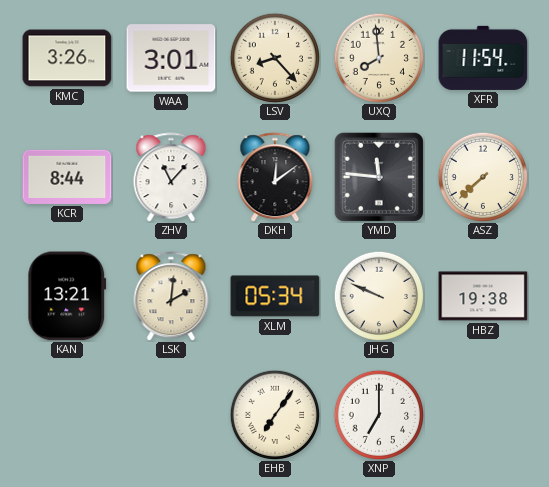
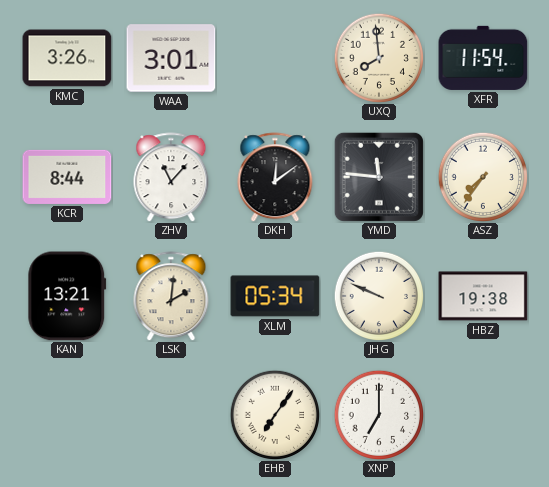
LSV: 8:23 -> none
ASZ: 7:38 -> 7:36
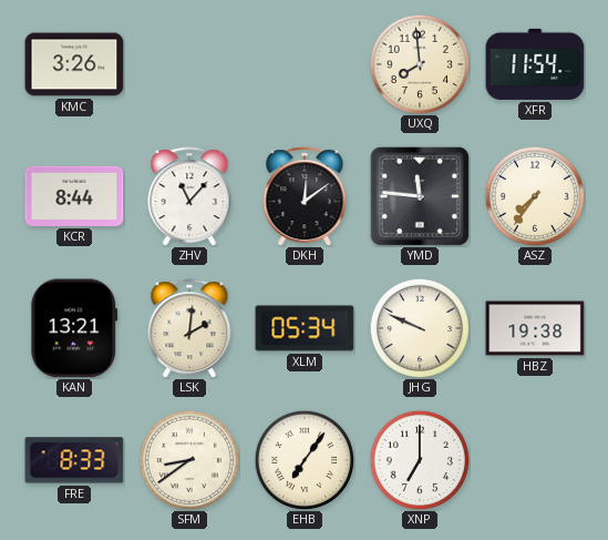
WAA: 3:01 -> none
FRE: none -> 8:33
SFM: none -> 8:39
